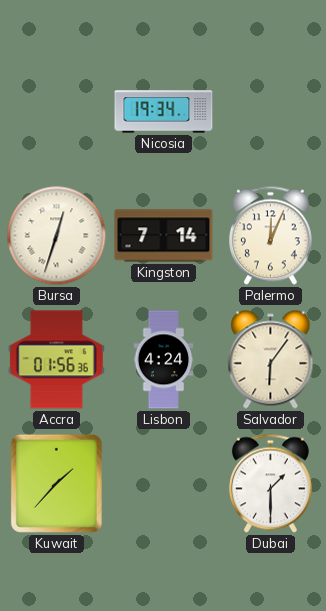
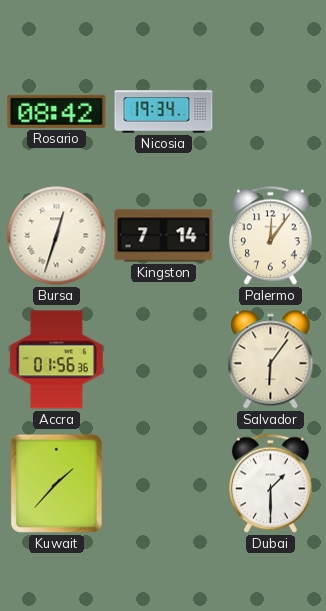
Rosario: none -> 08:42
Palermo: 12:04 -> 12:06
Lisbon: 4:24 -> none
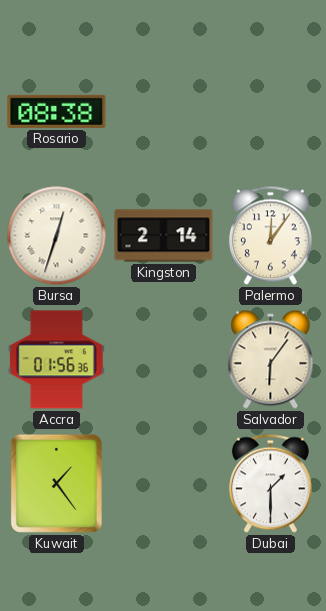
Rosario: 08:42 -> 08:38
Nicosia: 19:34 -> none
Kingston: 7:14 -> 2:14
Kuwait: 1:37 -> 1:24
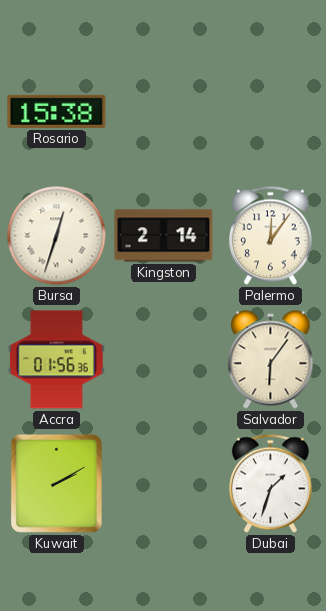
Rosario: 08:38 -> 15:38
Kuwait: 1:24 -> 2:10
Dubai: 1:30 -> 1:33
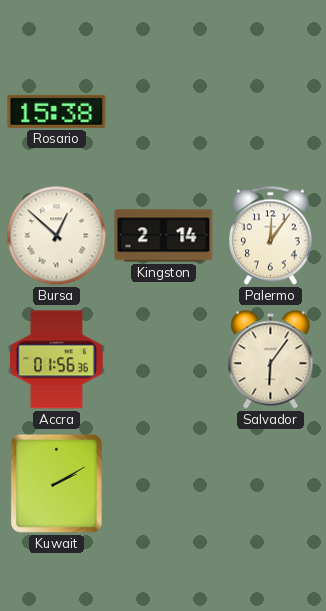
Bursa: 12:33 -> 12:52
Dubai: 1:33 -> none
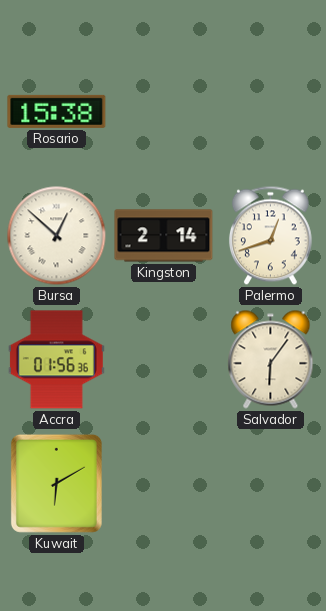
Palermo: 12:06 -> 12:42
Kuwait: 2:10 -> 6:10
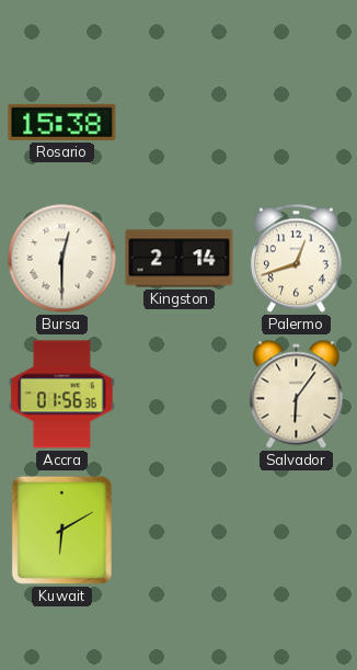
Bursa: 12:52 -> 12:30
